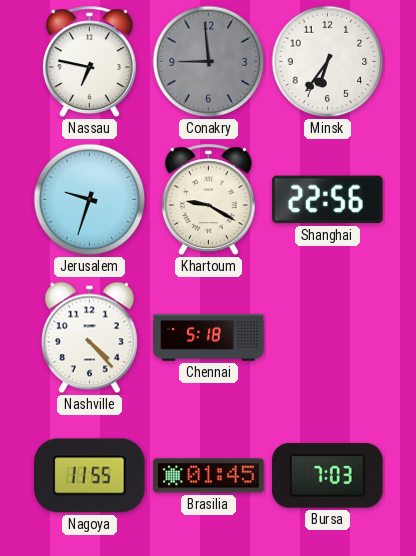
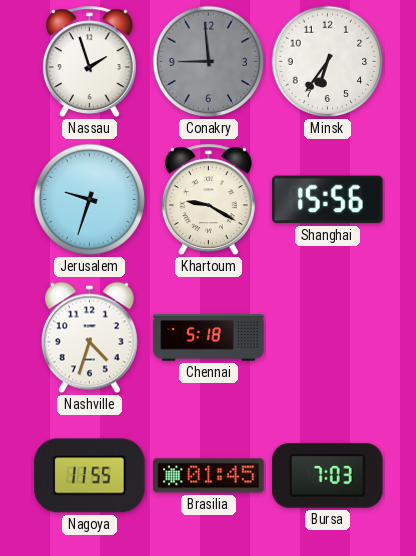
Nassau: 6:47 -> 1:57
Shanghai: 22:56 -> 15:56
Nashville: 4:23 -> 4:33
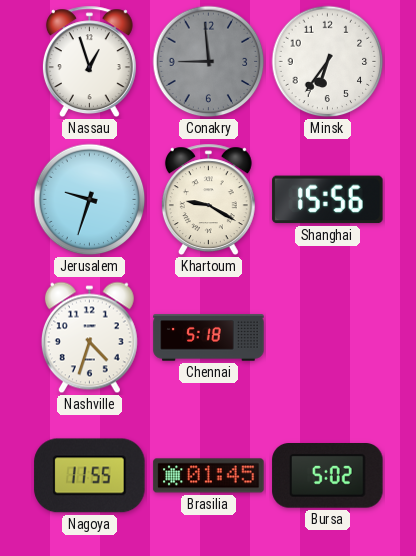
Nassau: 1:57 -> 12:57
Bursa: 7:03 -> 5:02
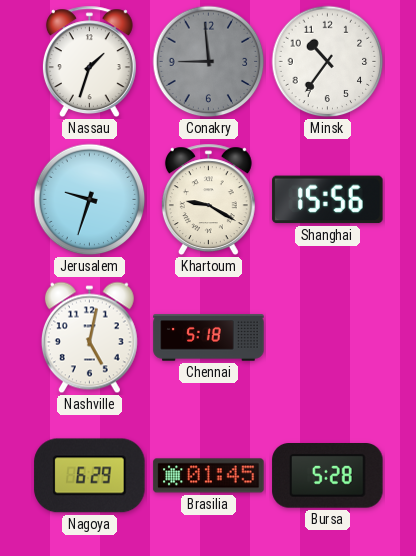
Nassau: 12:57 -> 1:33
Minsk: 6:36 -> 10:36
Nashville: 4:33 -> 5:02
Nagoya: 11:55 -> 6:29
Bursa: 5:02 -> 5:28
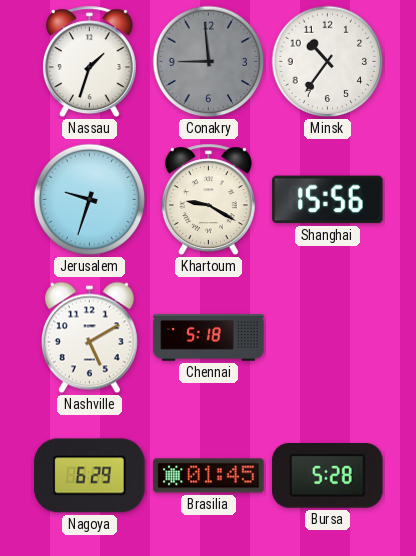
Nashville: 5:02 -> 5:10
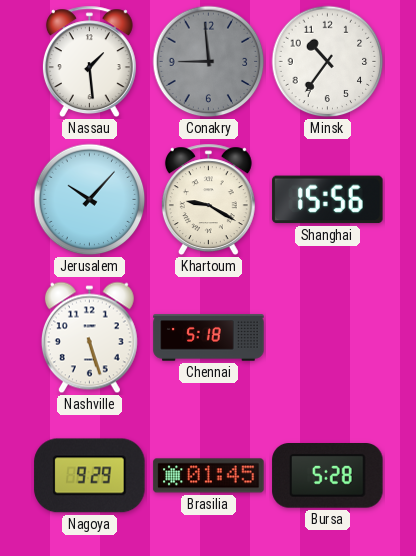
Nassau: 1:33 -> 1:29
Jerusalem: 9:33 -> 10:07
Nashville: 5:10 -> 5:27
Nagoya: 6:29 -> 9:29
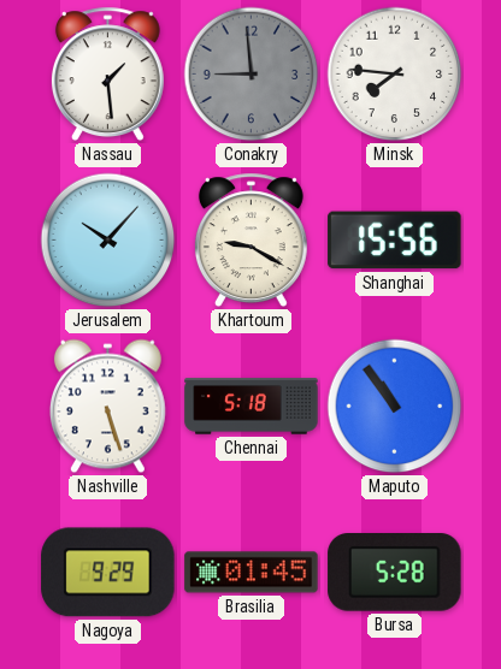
Minsk: 10:36 -> 7:46
Maputo: none -> 10:54
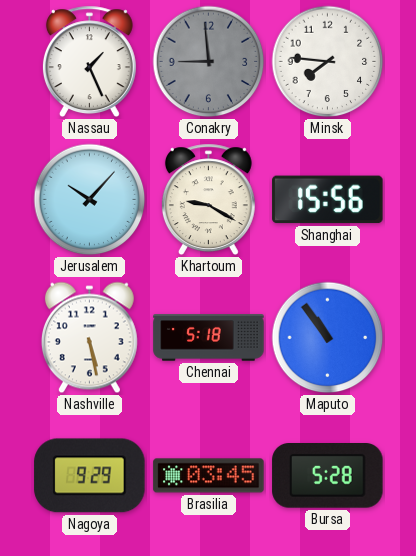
Nassau: 1:29 -> 1:26
Nashville: 5:27 -> 5:28
Brasilia: 01:45 -> 03:45
